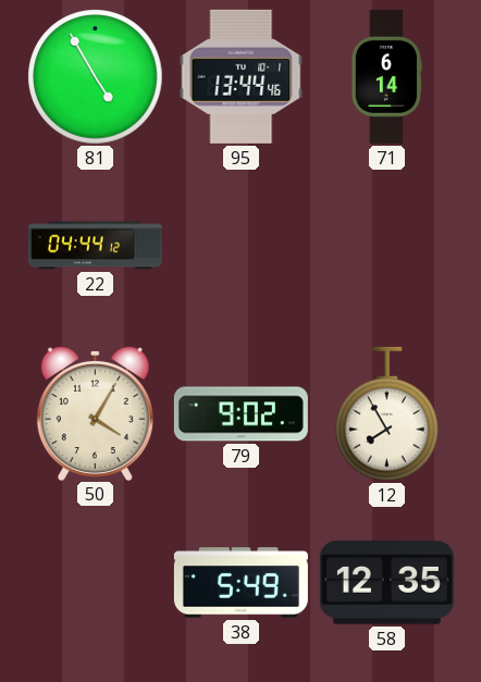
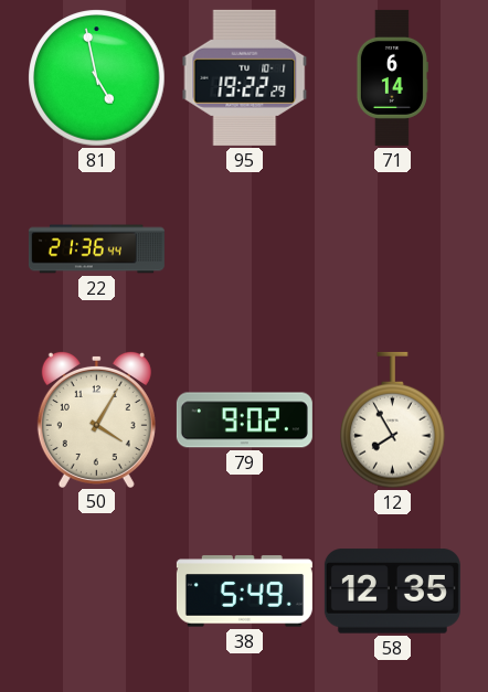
81: 4:55 -> 4:58
95: 13:44 -> 19:22
22: 04:44 -> 21:36
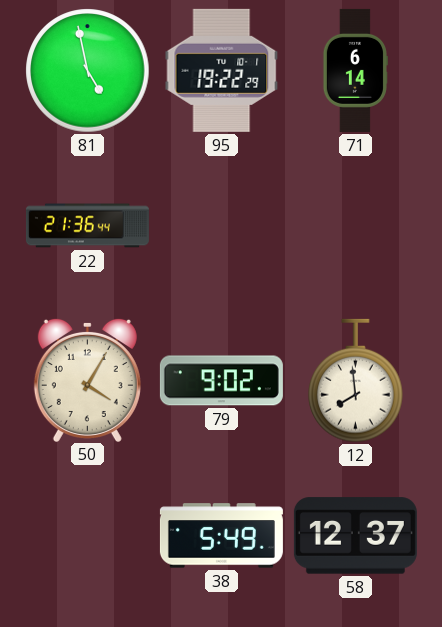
12: 7:55 -> 7:59
58: 12:35 -> 12:37
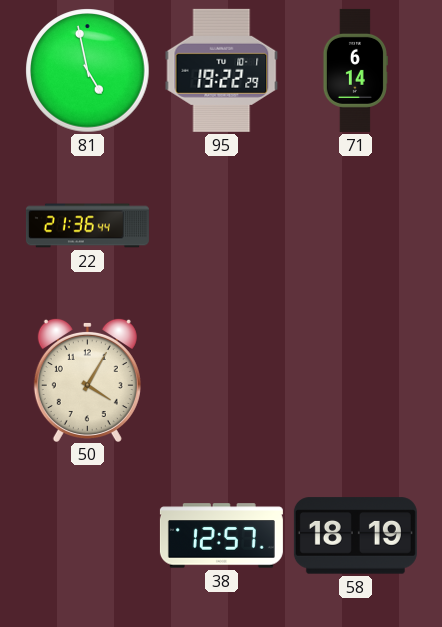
79: 9:02 -> none
12: 7:59 -> none
38: 5:49 -> 12:57
58: 12:37 -> 18:19
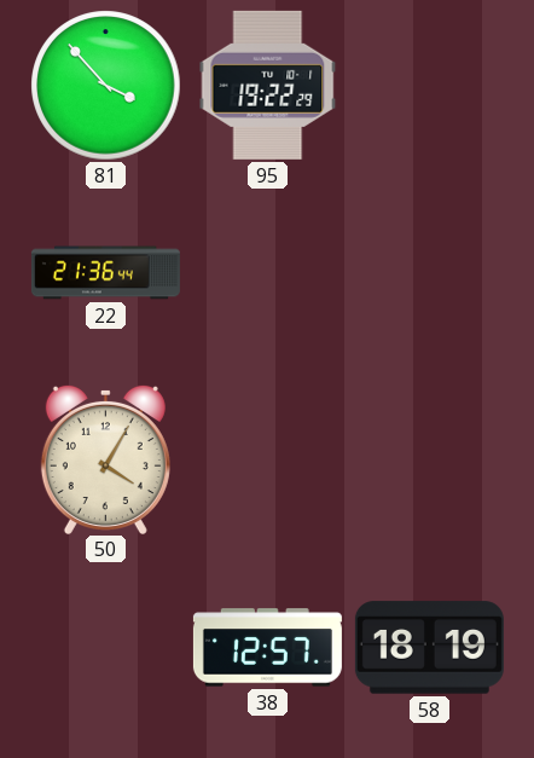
81: 4:58 -> 3:53
71: 6:14 -> none
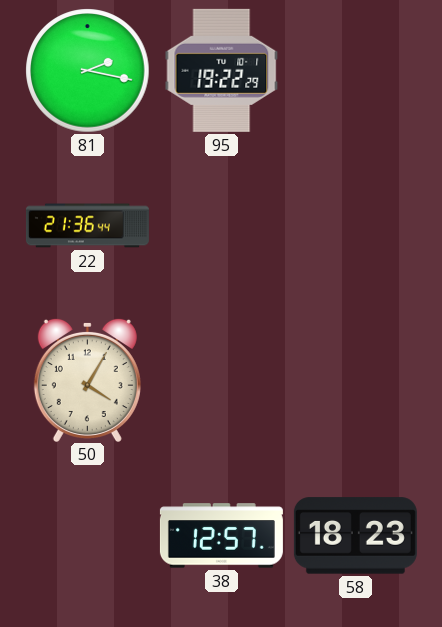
81: 3:53 -> 2:17
58: 18:19 -> 18:23
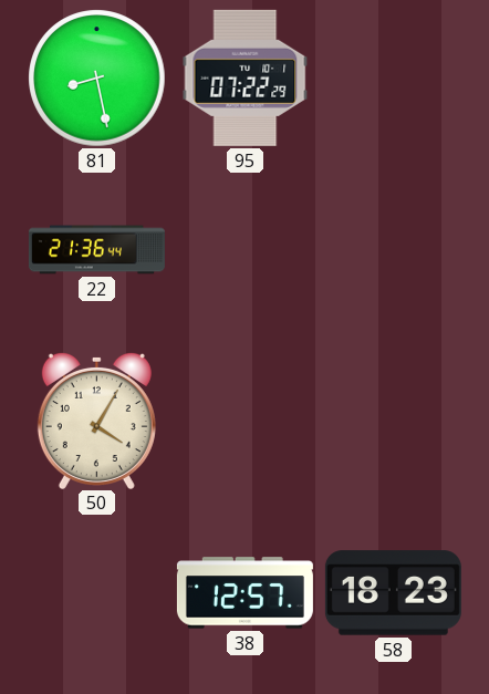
81: 2:17 -> 8:28
95: 19:22 -> 07:22
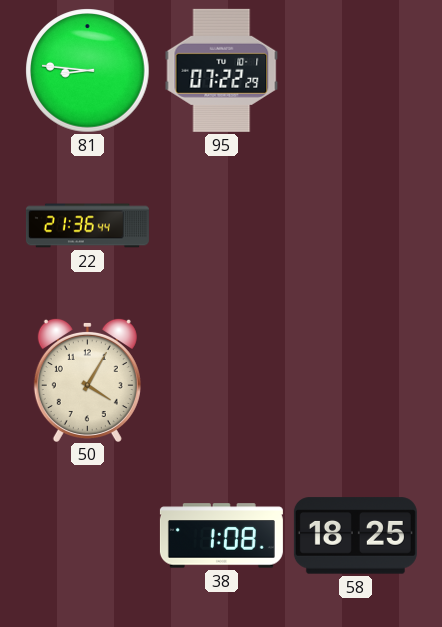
81: 8:28 -> 8:46
38: 12:57 -> 1:08
58: 18:23 -> 18:25
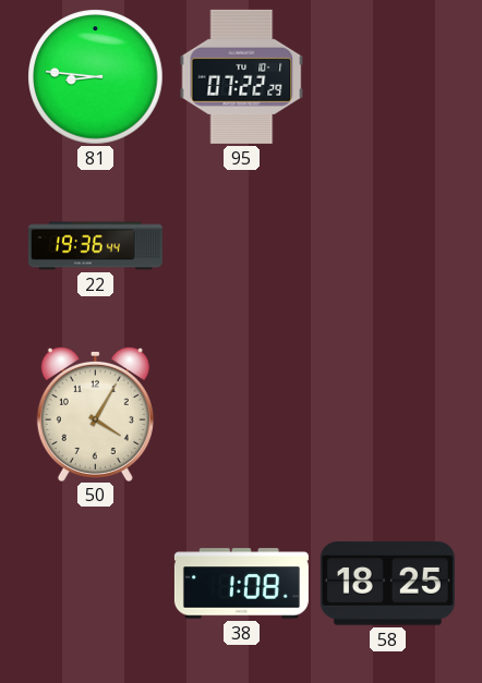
22: 21:36 -> 19:36
